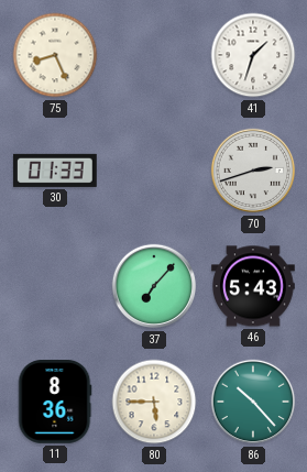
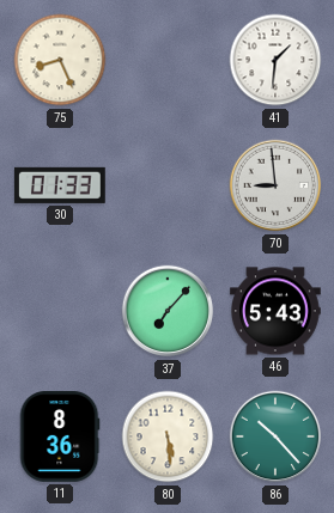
41: 1:33 -> 1:31
70: 2:42 -> 8:59
80: 5:45 -> 5:29
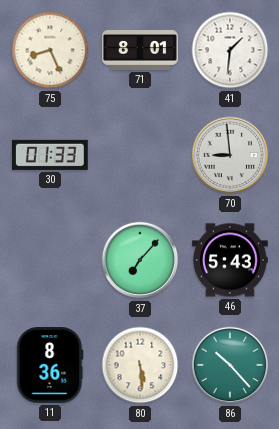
71: none -> 8:01
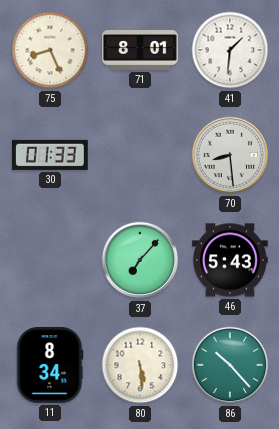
70: 8:59 -> 8:29
11: 8:36 -> 8:34
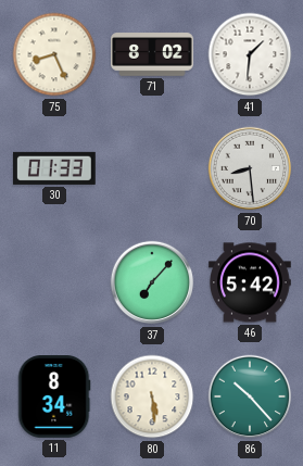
71: 8:01 -> 8:02
46: 5:43 -> 5:42
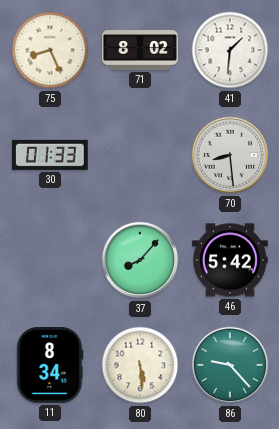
37: 7:07 -> 8:07
86: 10:23 -> 9:23
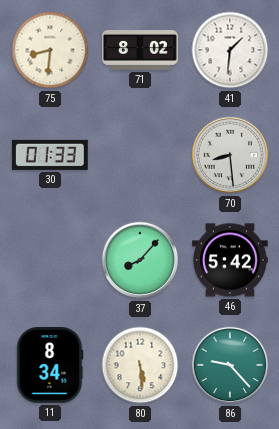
75: 8:26 -> 8:31
